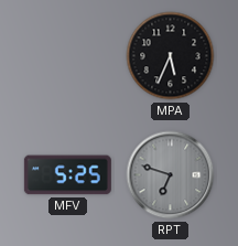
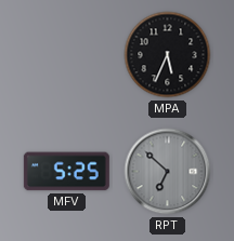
RPT: 6:48 -> 6:52
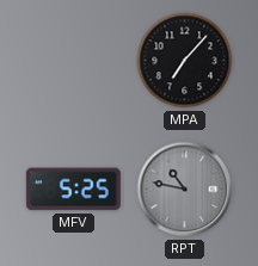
MPA: 5:34 -> 7:07
RPT: 6:52 -> 10:47
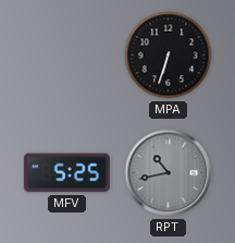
MPA: 7:07 -> 6:33
RPT: 10:47 -> 10:43
